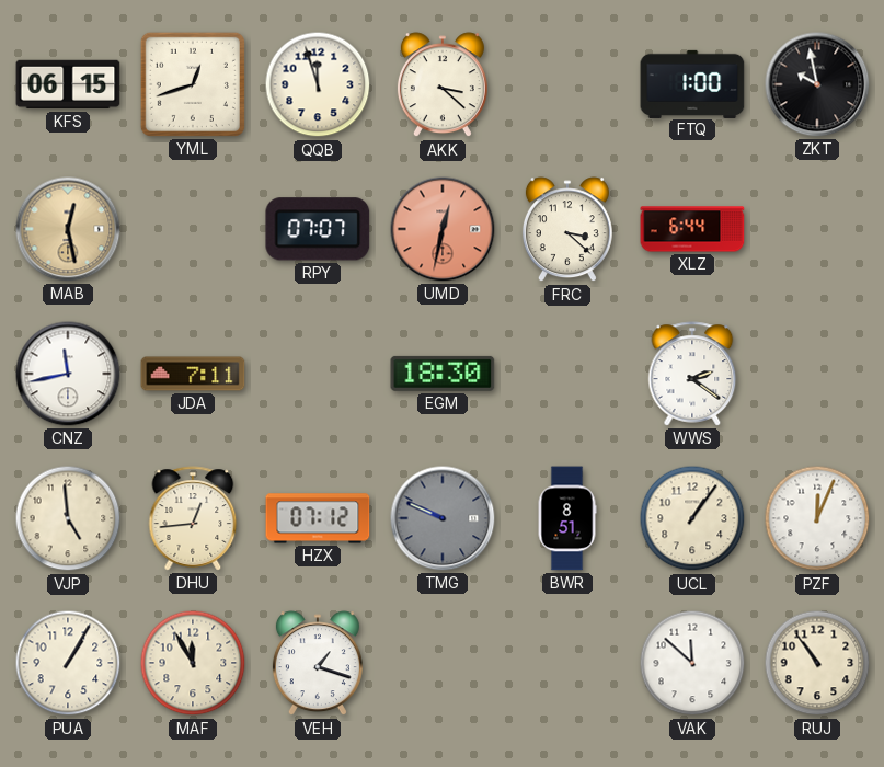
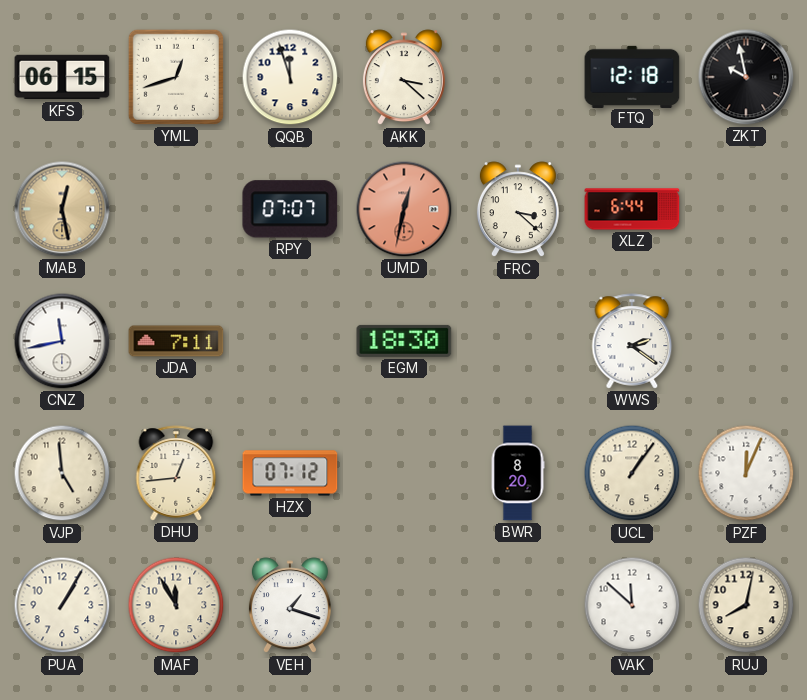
FTQ: 1:00 -> 12:18
TMG: 9:49 -> none
BWR: 8:51 -> 8:20
RUJ: 10:54 -> 8:02
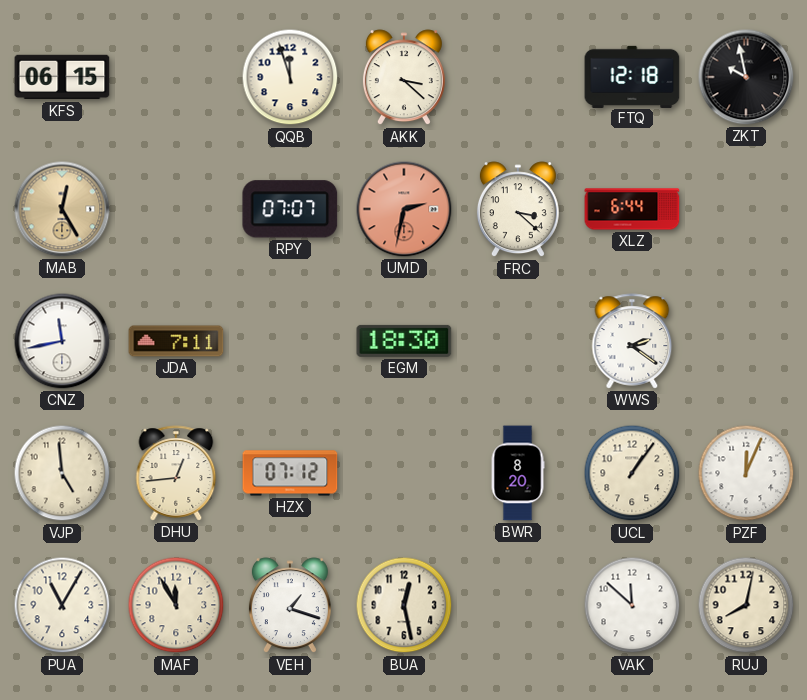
YML: 12:42 -> none
MAB: 12:28 -> 12:25
UMD: 12:32 -> 2:32
PUA: 1:05 -> 11:05
BUA: none -> 12:28
